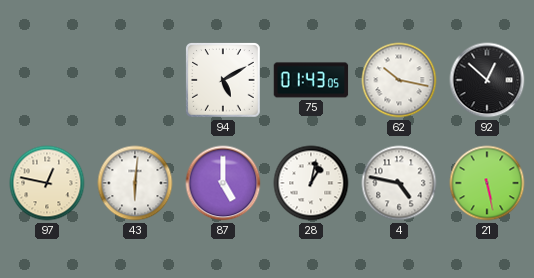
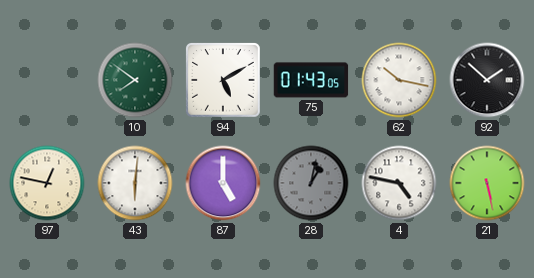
10: none -> 7:51
92: 12:52 -> 1:52
28 dial: white -> grey
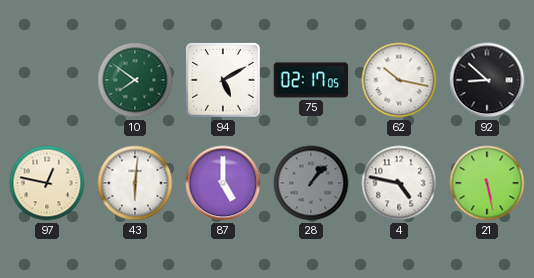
75: 01:43 -> 02:17
92: 1:52 -> 8:52
28: 1:02 -> 1:07
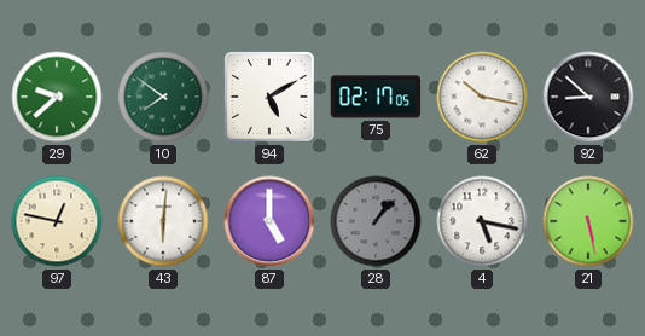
29: none -> 9:38
4: 4:47 -> 5:17
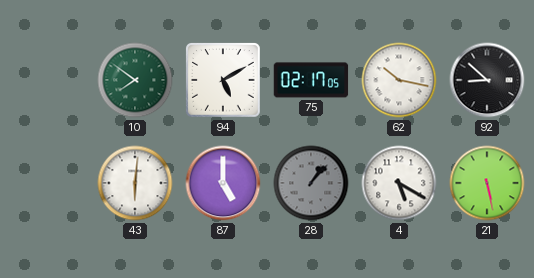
29: 9:38 -> none
97: 12:47 -> none
4: 5:17 -> 5:20
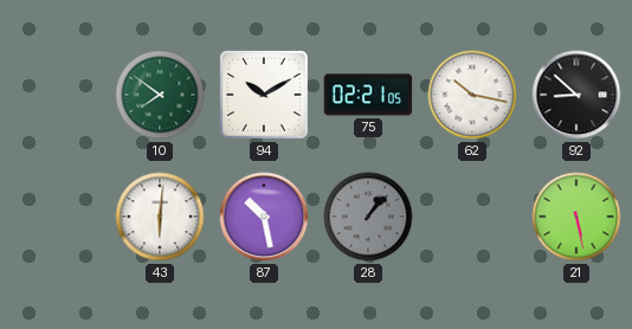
94: 5:10 -> 10:10
75: 02:17 -> 02:21
87: 5:00 -> 10:28
4: 5:20 -> none
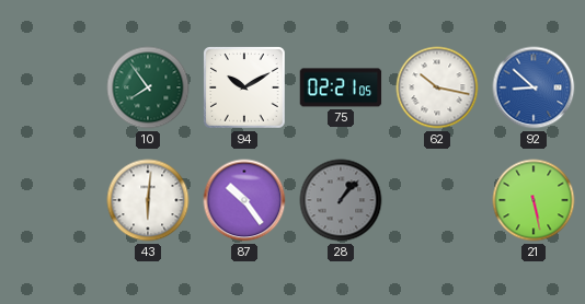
10: 7:51 -> 7:54
92 dial: black -> blue
87: 10:28 -> 10:24
